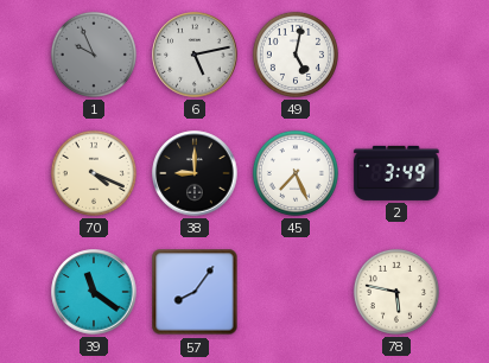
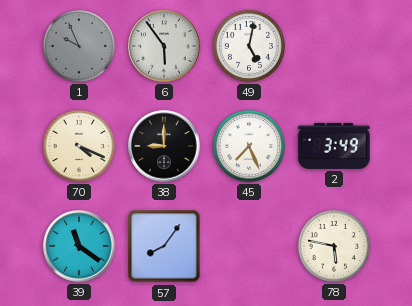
6: 5:13 -> 5:54
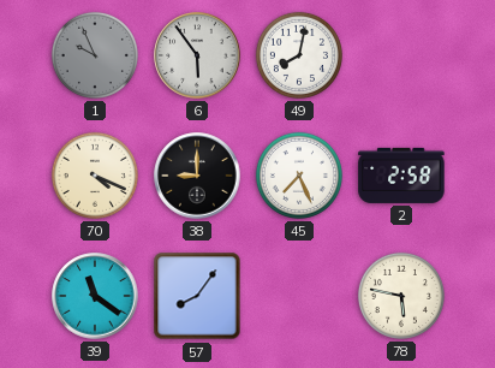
49: 5:02 -> 8:02
2: 3:49 -> 2:58
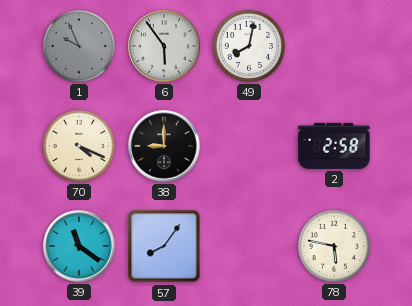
45: 7:26 -> none
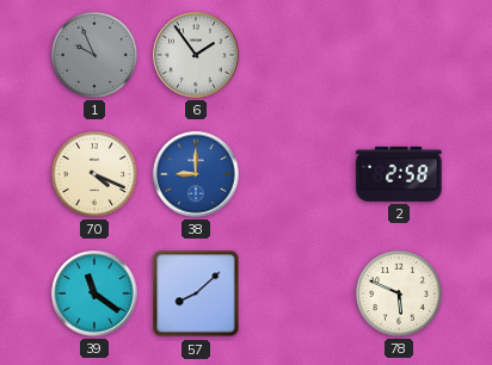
6: 5:54 -> 1:54
49: 8:02 -> none
38 dial: black -> blue
57: 8:06 -> 8:08
78: 5:47 -> 5:49
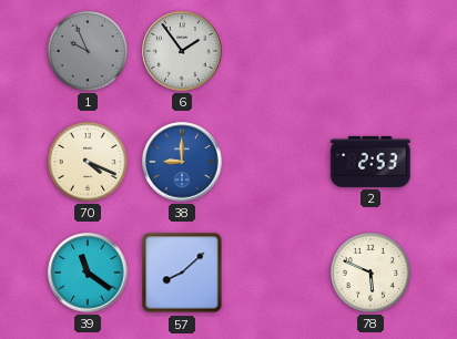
2: 2:58 -> 2:53
